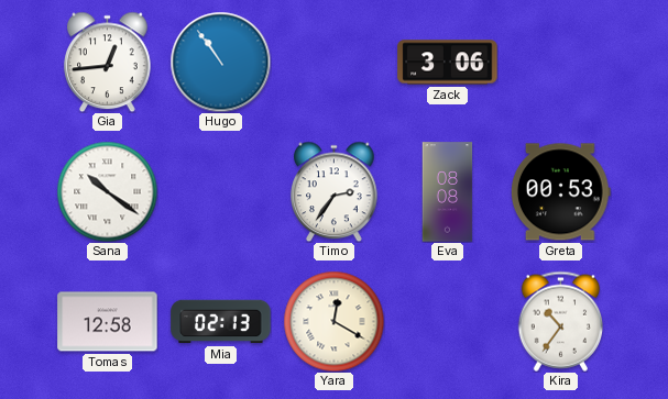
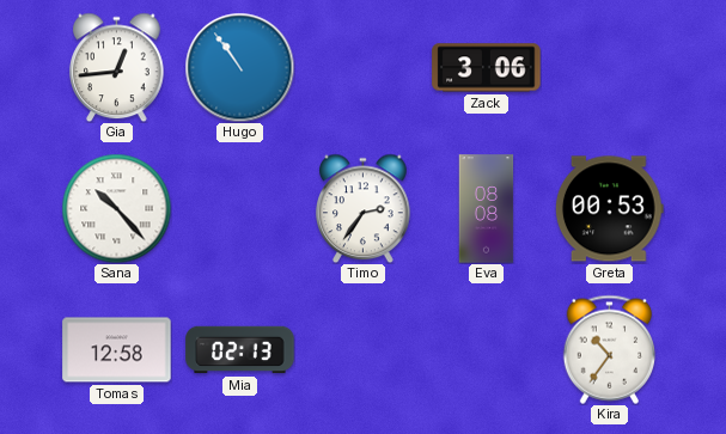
Sana: 10:21 -> 10:23
Yara: 12:20 -> none
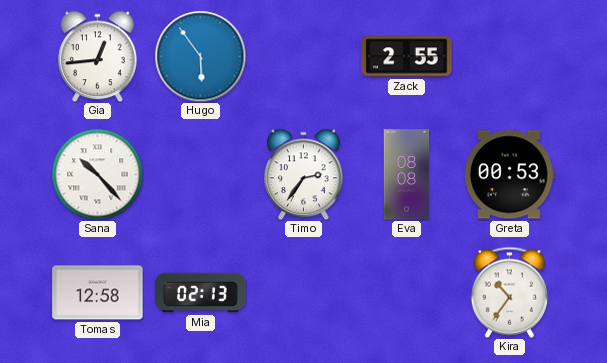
Hugo: 10:54 -> 5:54
Zack: 3:06 -> 2:55
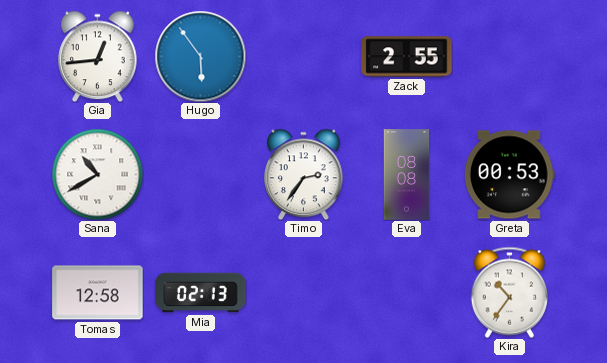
Sana: 10:23 -> 10:40
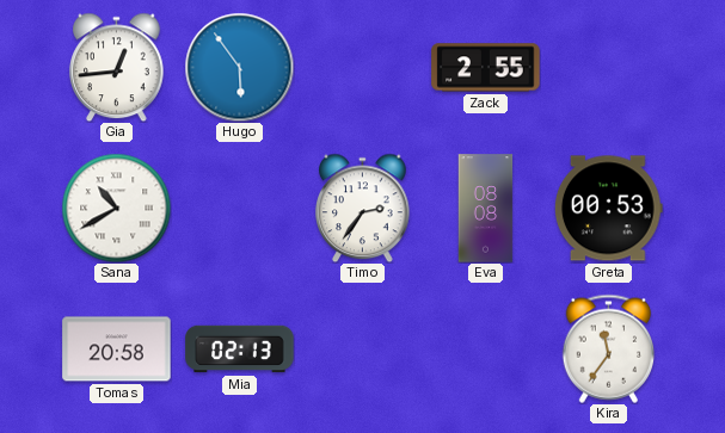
Tomas: 12:58 -> 20:58
Kira: 10:36 -> 11:36
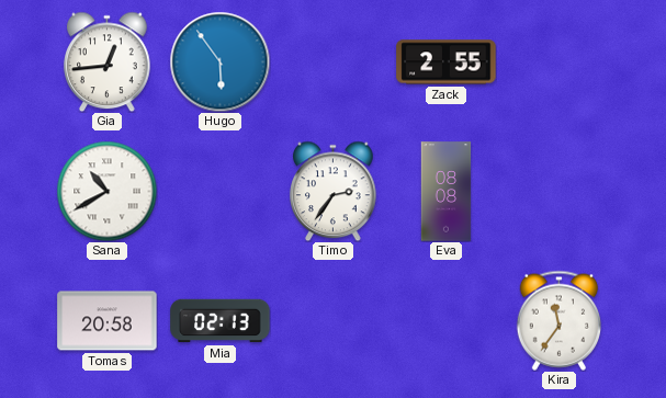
Greta: 00:53 -> none
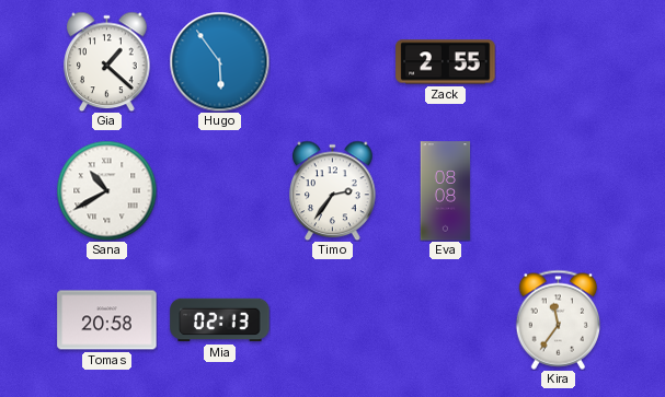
Gia: 12:44 -> 1:22
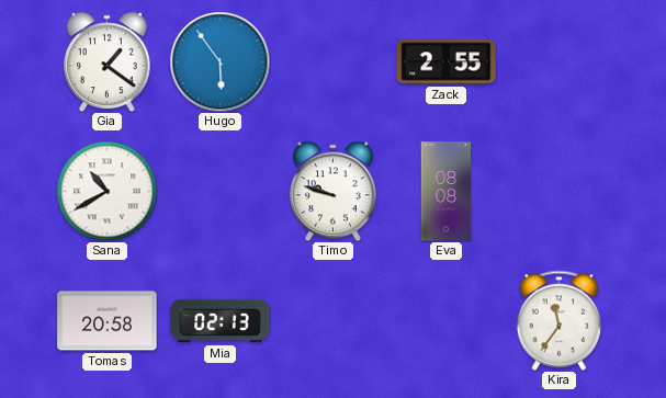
Gia: 1:22 -> 1:21
Timo: 2:36 -> 9:48
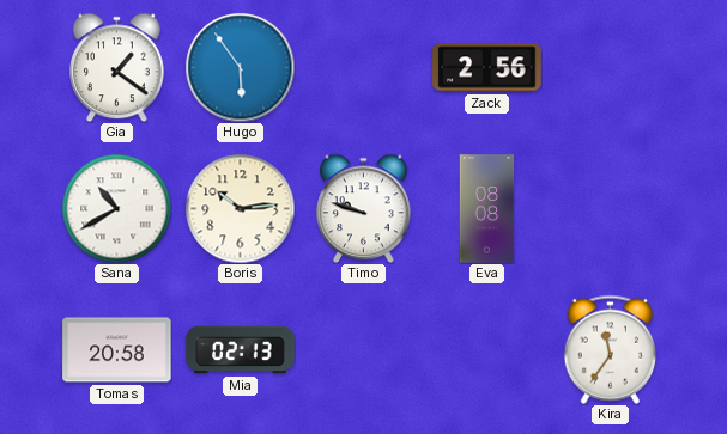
Zack: 2:55 -> 2:56
Boris: none -> 10:14
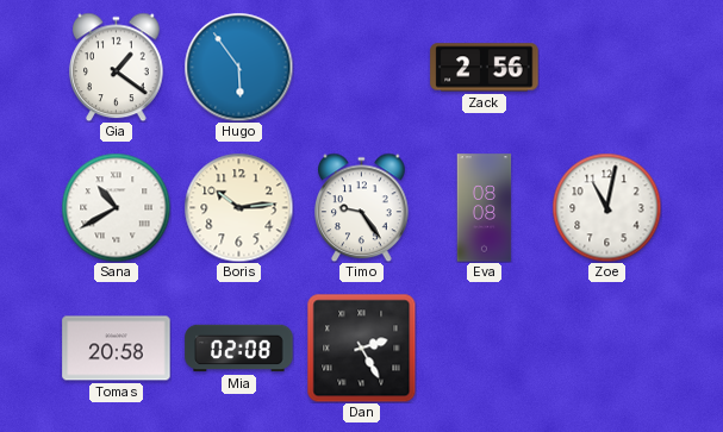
Timo: 9:48 -> 9:24
Zoe: none -> 11:02
Mia: 02:13 -> 02:08
Dan: none -> 2:25
Kira: 11:36 -> none
